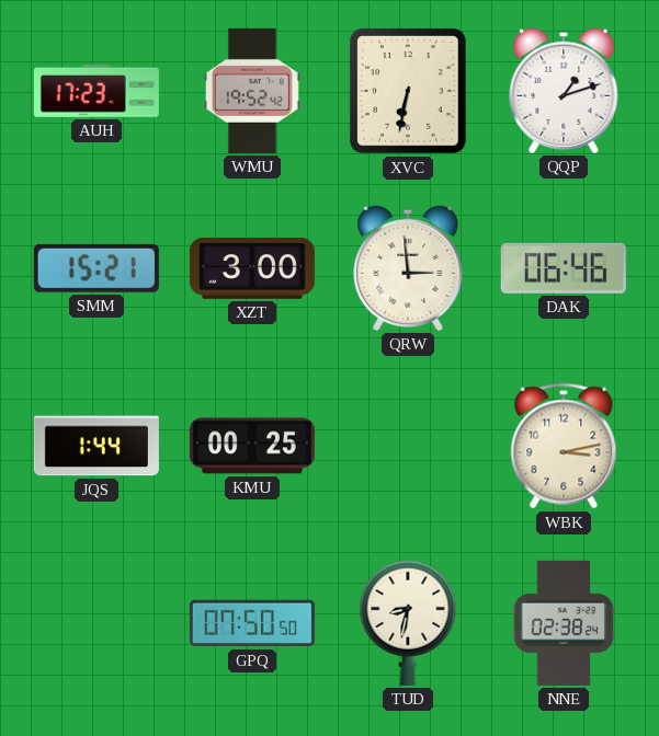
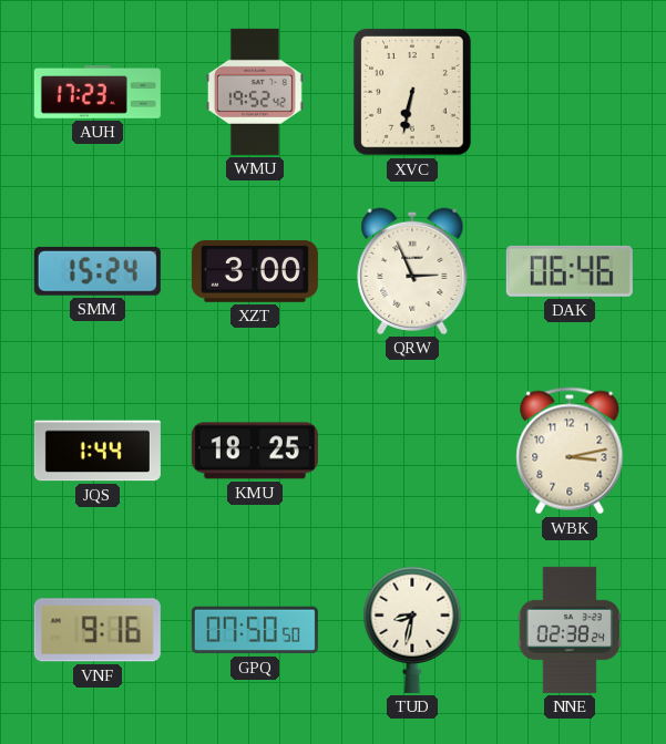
QQP: 1:12 -> none
SMM: 15:21 -> 15:24
QRW: 2:59 -> 2:56
KMU: 00:25 -> 18:25
VNF: none -> 9:16
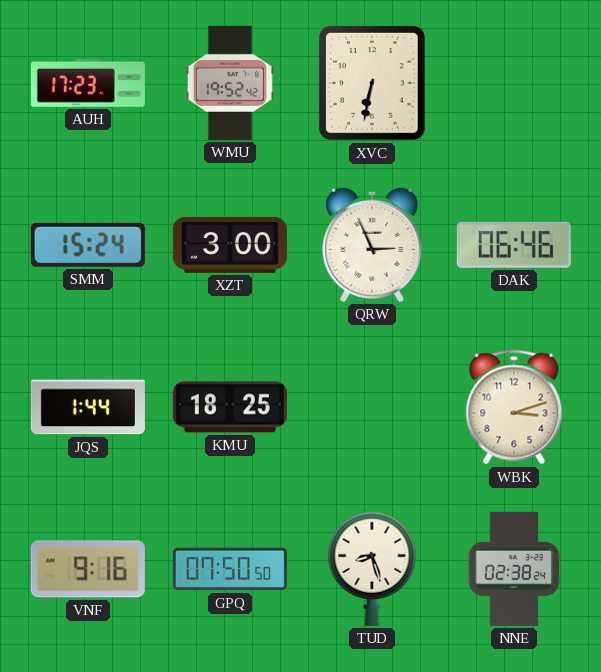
WBK: 3:13 -> 3:12
TUD: 8:32 -> 8:27
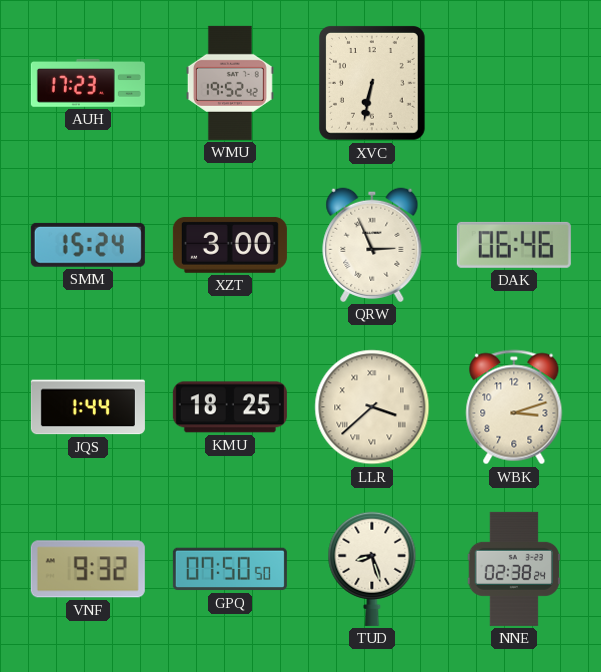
LLR: none -> 3:38
VNF: 9:16 -> 9:32
